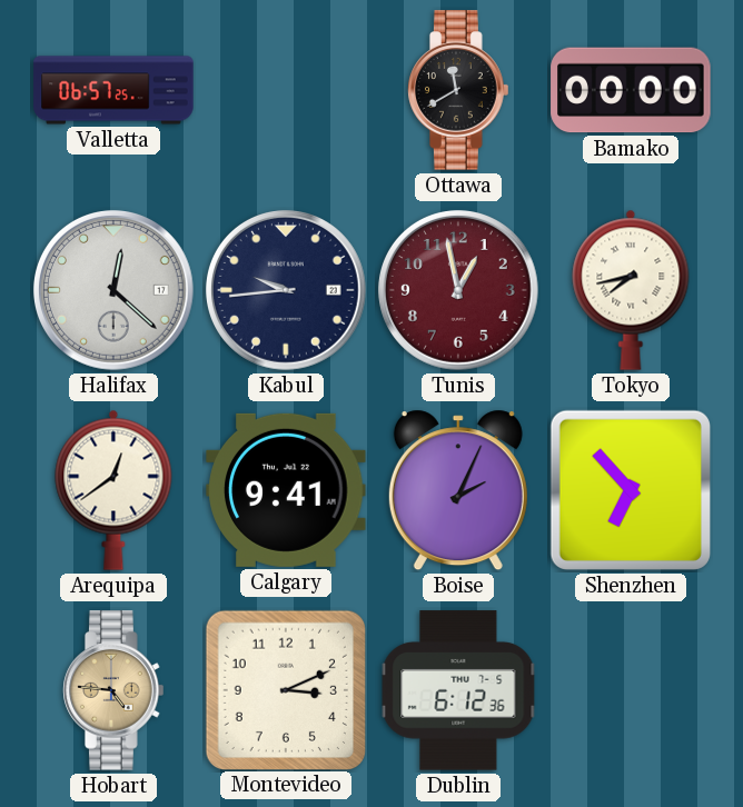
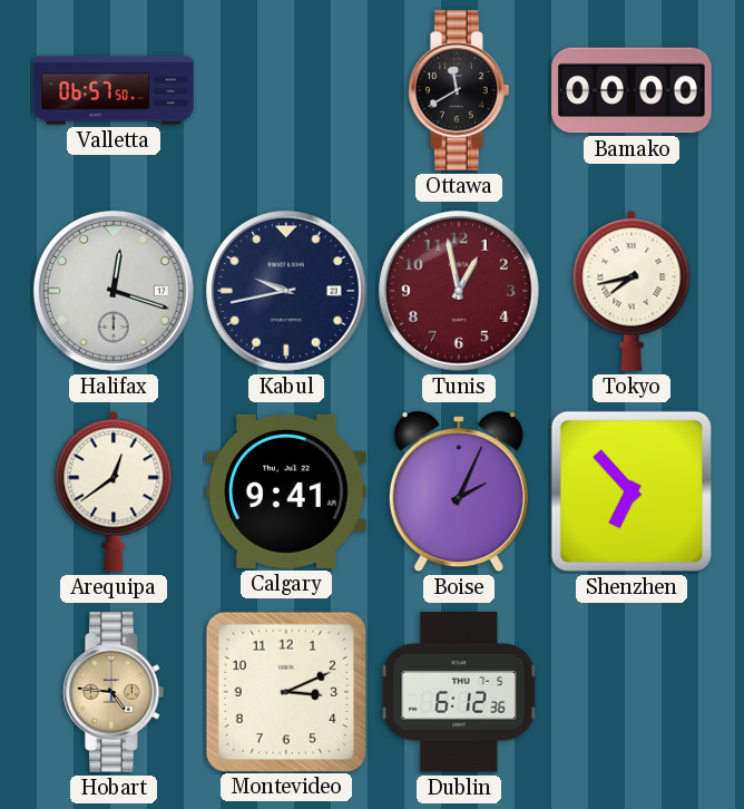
Valletta: 06:57:25 -> 06:57:50
Halifax: 12:22 -> 12:18
Kabul: 9:44 -> 9:43
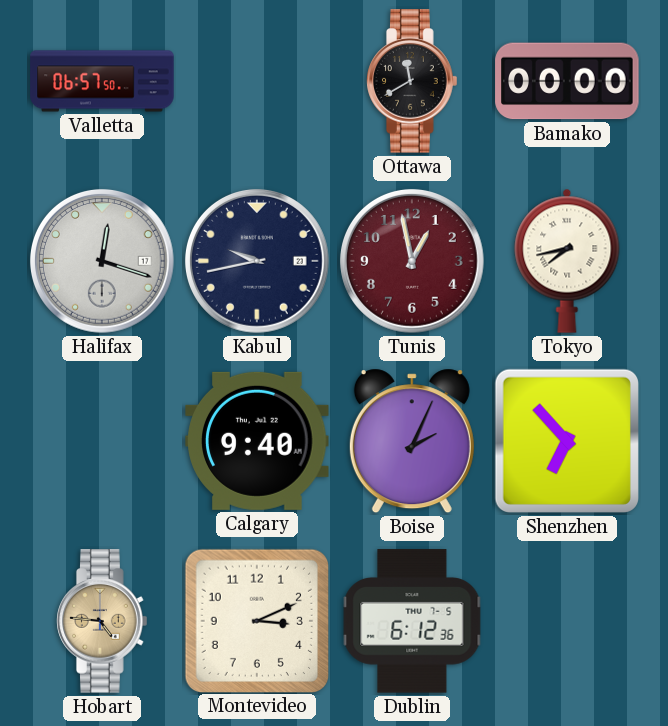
Arequipa: 12:39 -> none
Calgary: 9:41 -> 9:40
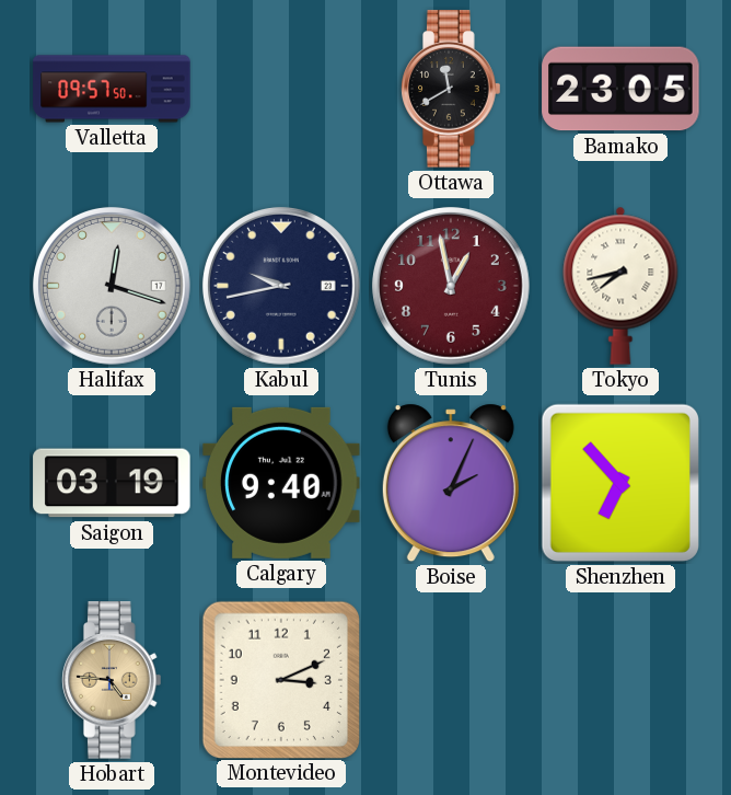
Valletta: 06:57 -> 09:57
Bamako: 00:00 -> 23:05
Saigon: none -> 03:19
Dublin: 6:12 -> none
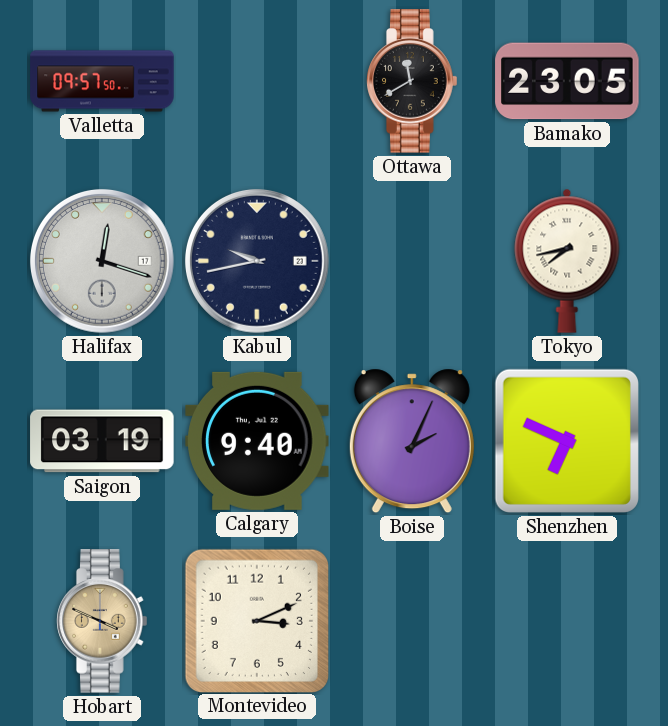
Tunis: 12:58 -> none
Shenzhen: 6:53 -> 6:49
Hobart: 4:46 -> 3:49
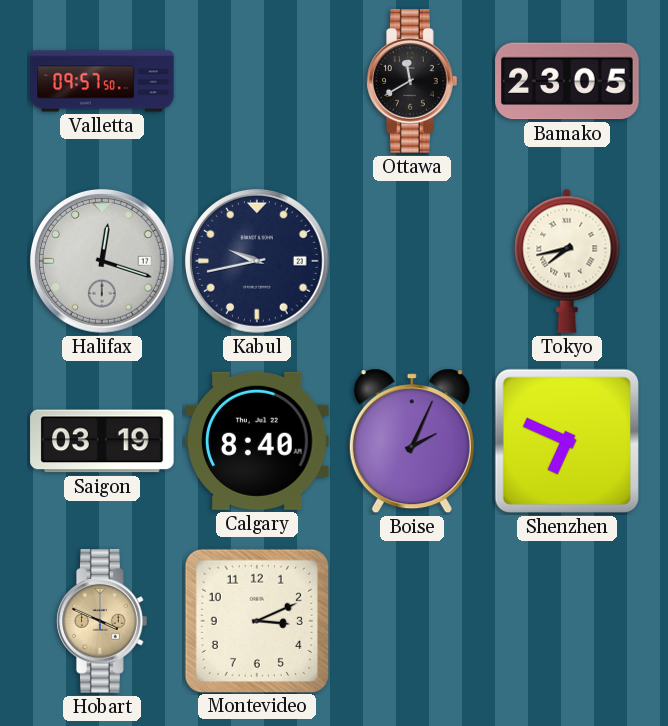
Calgary: 9:40 -> 8:40
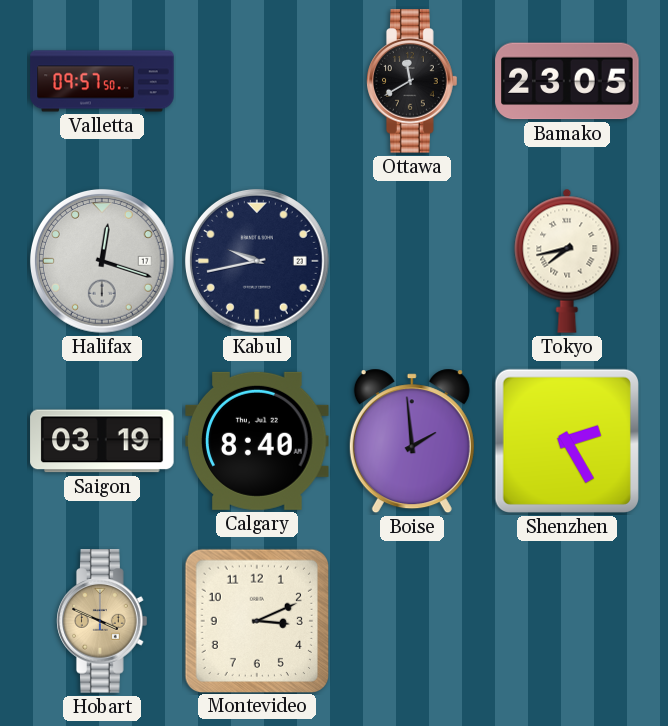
Boise: 2:04 -> 1:59
Shenzhen: 6:49 -> 2:25
